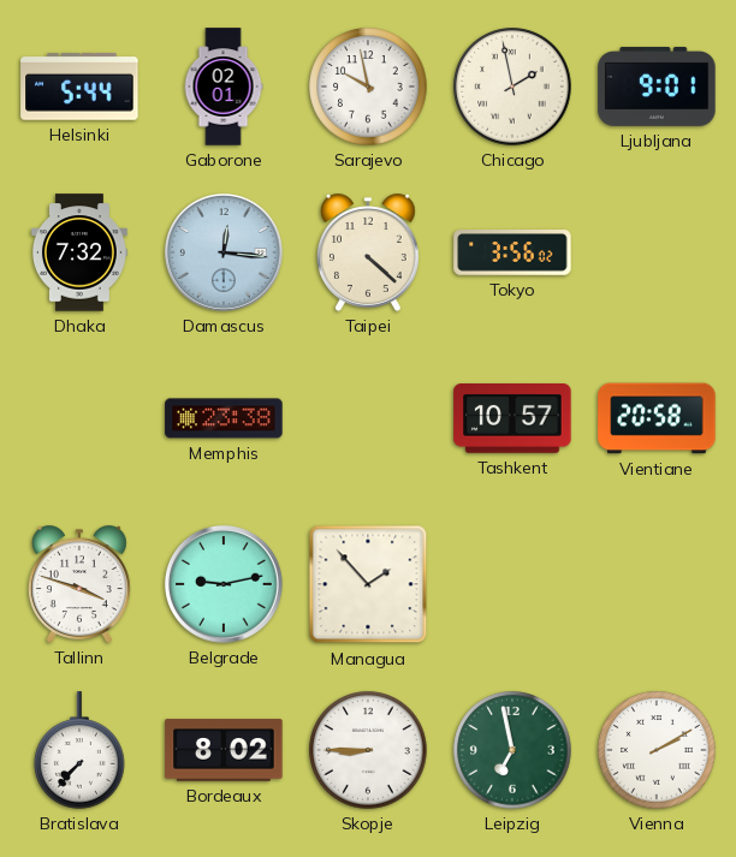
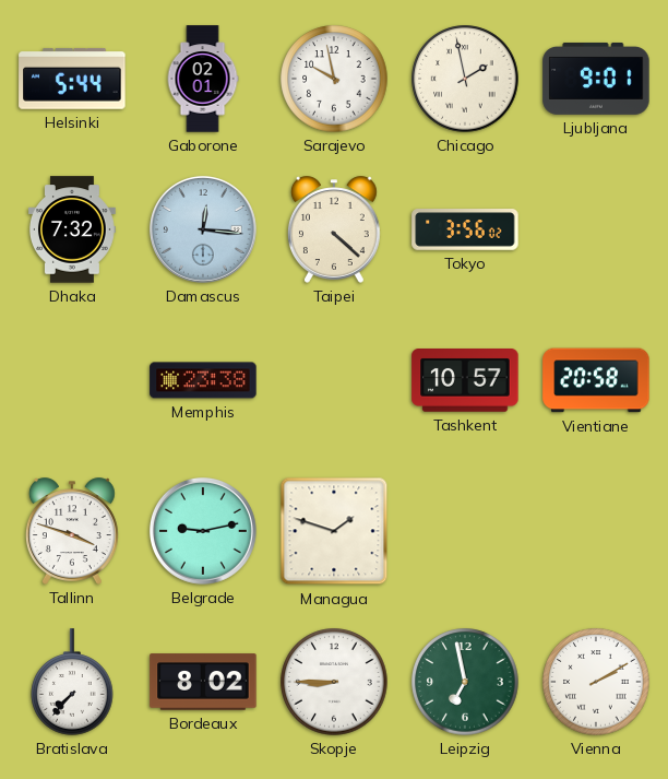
Managua: 1:53 -> 1:48
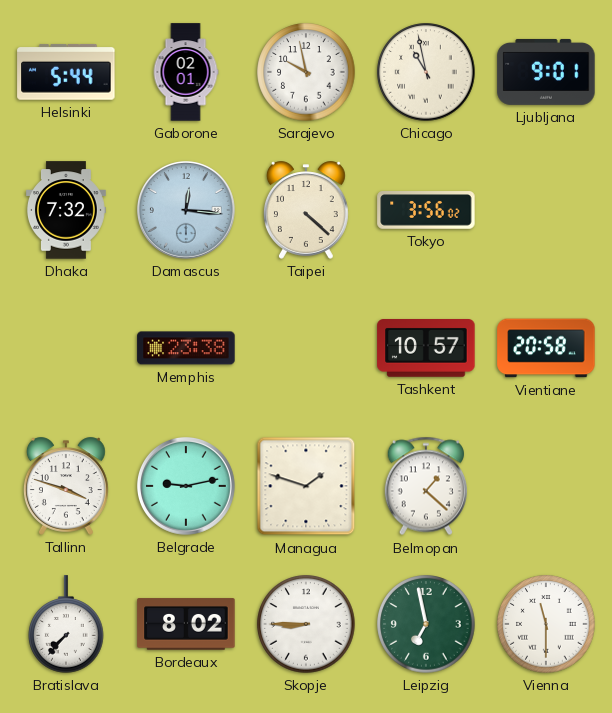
Chicago: 1:58 -> 10:58
Belmopan: none -> 1:22
Vienna: 2:10 -> 11:30
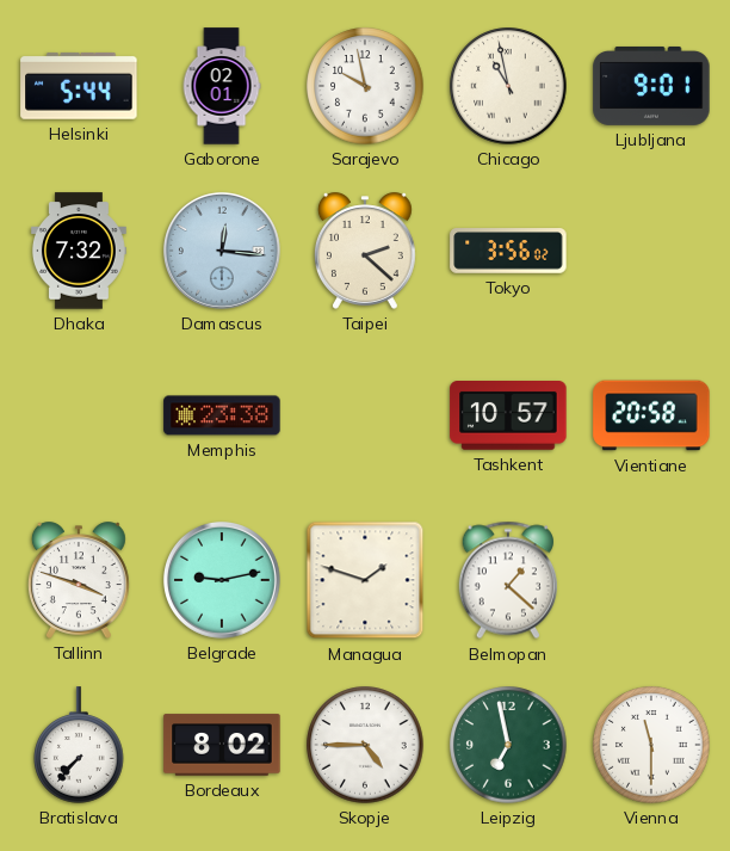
Taipei: 4:22 -> 2:22
Skopje: 8:45 -> 4:45
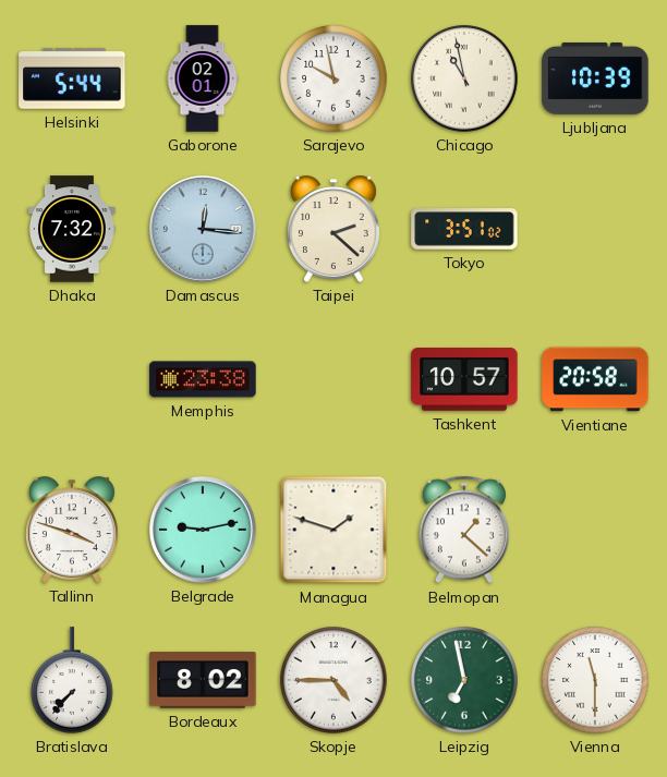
Ljubljana: 9:01 -> 10:39
Tokyo: 3:56 -> 3:51
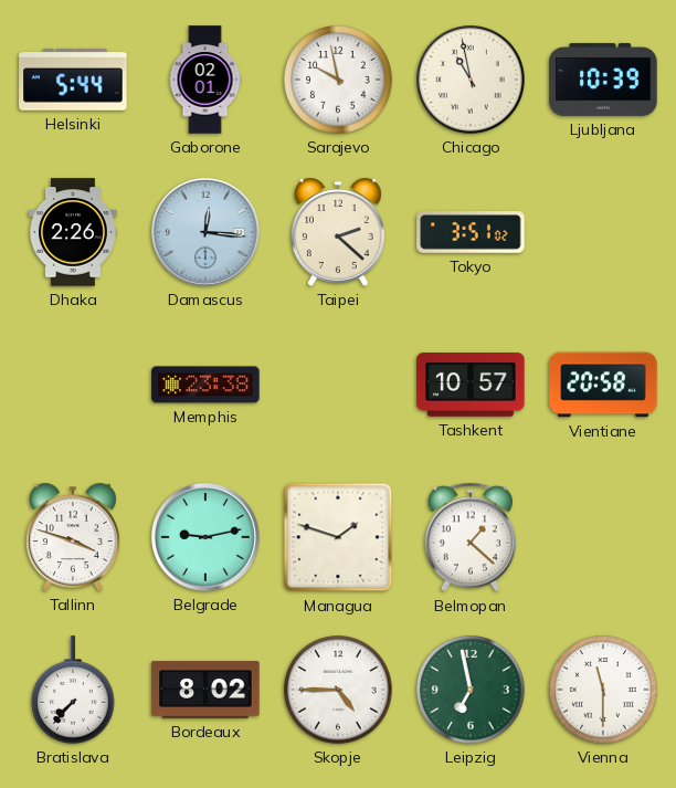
Dhaka: 7:32 -> 2:26
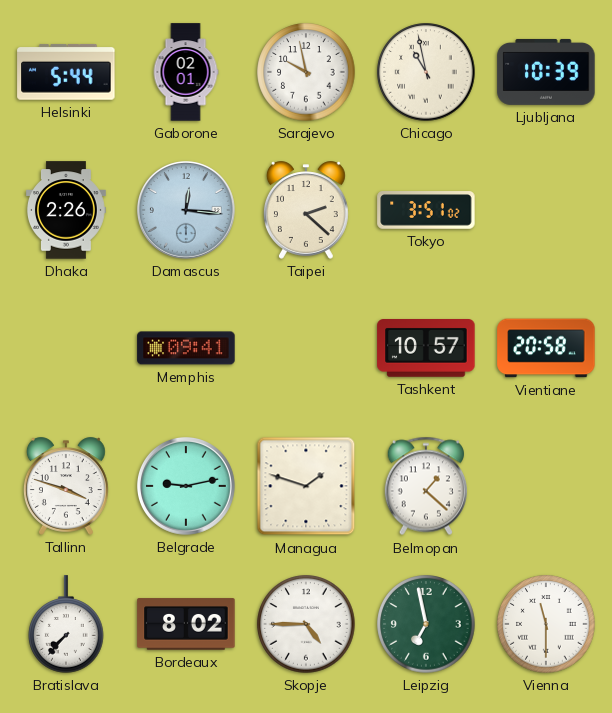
Memphis: 23:38 -> 09:41
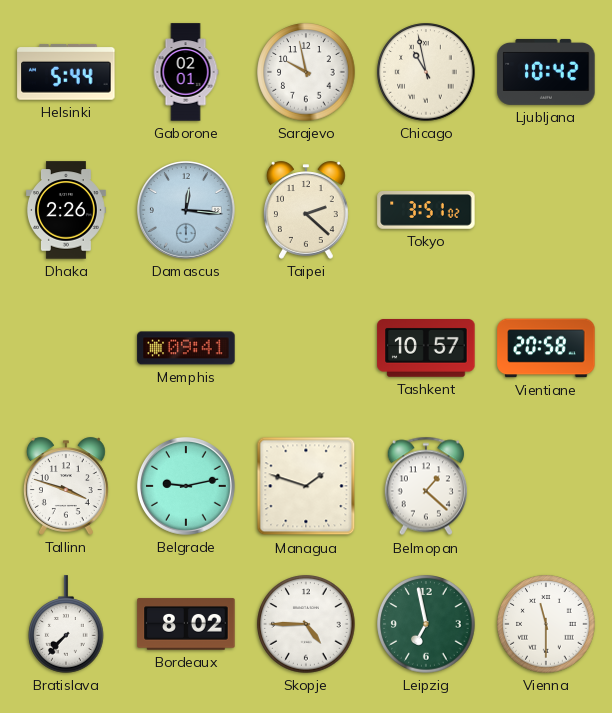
Ljubljana: 10:39 -> 10:42
